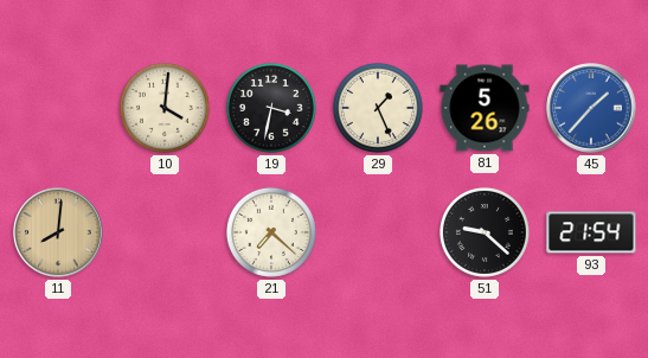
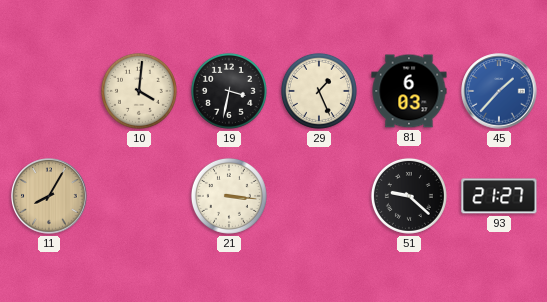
81: 5:26 -> 6:03
11: 8:01 -> 8:05
21: 7:22 -> 3:16
93: 21:54 -> 21:27
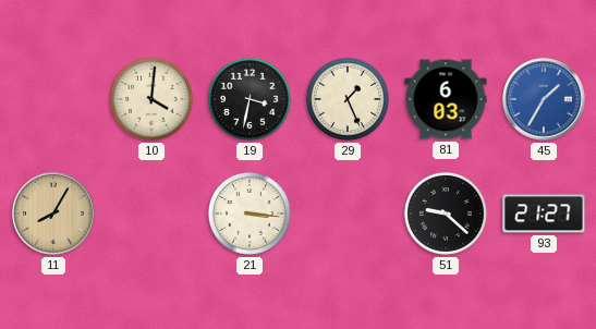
45: 1:37 -> 1:35
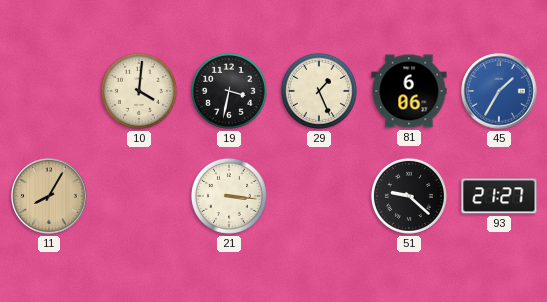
81: 6:03 -> 6:06
